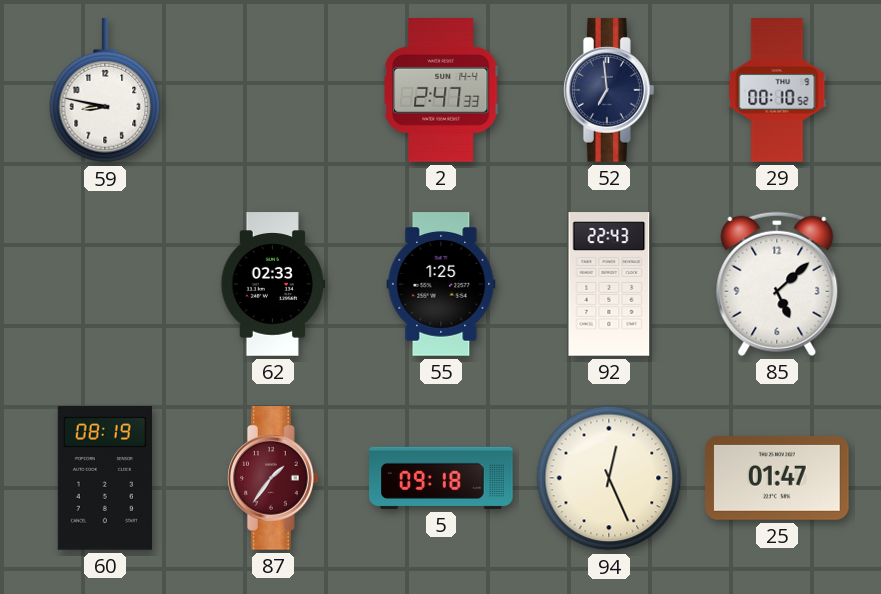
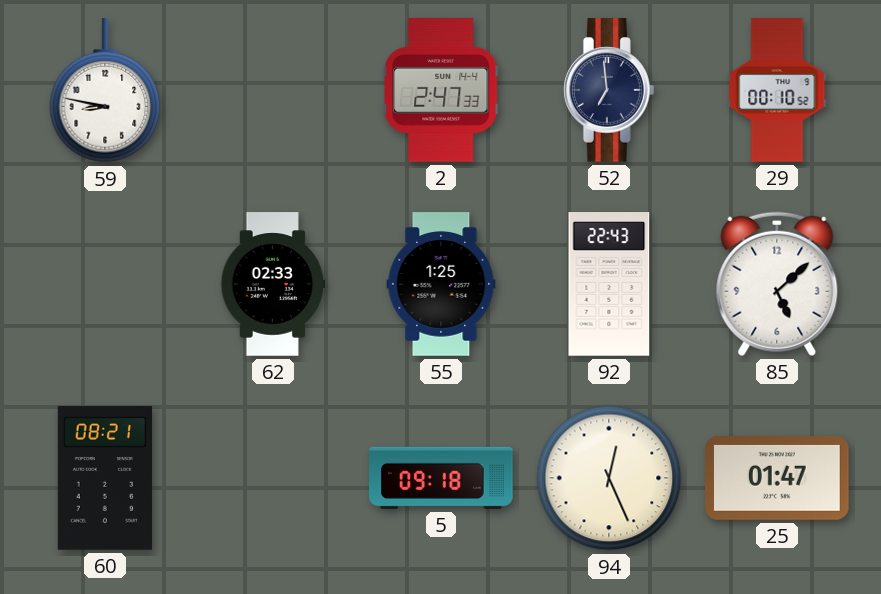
60: 08:19 -> 08:21
87: 1:36 -> none
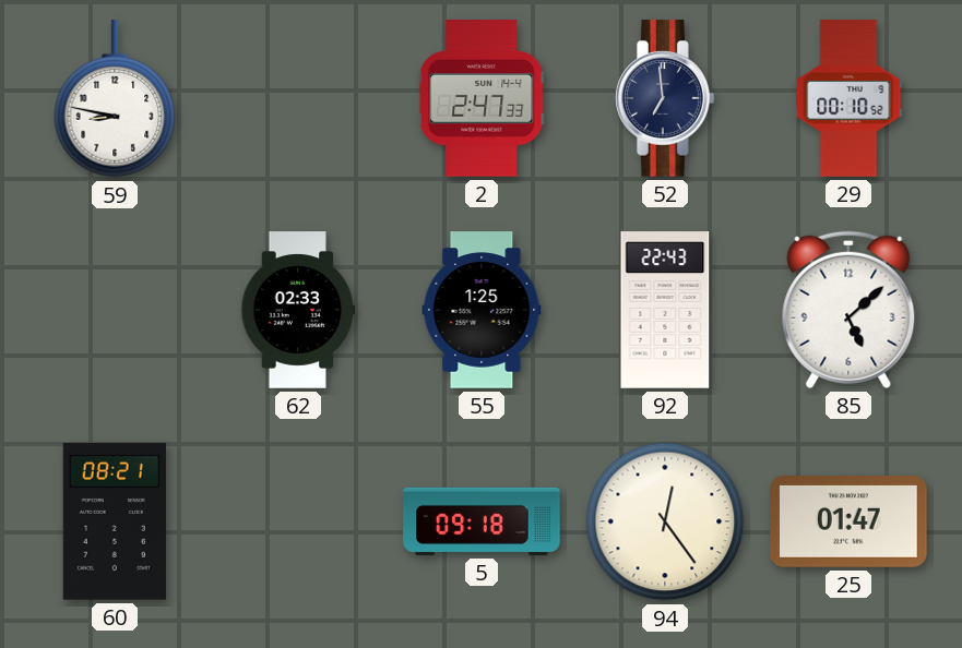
94: 12:26 -> 12:24
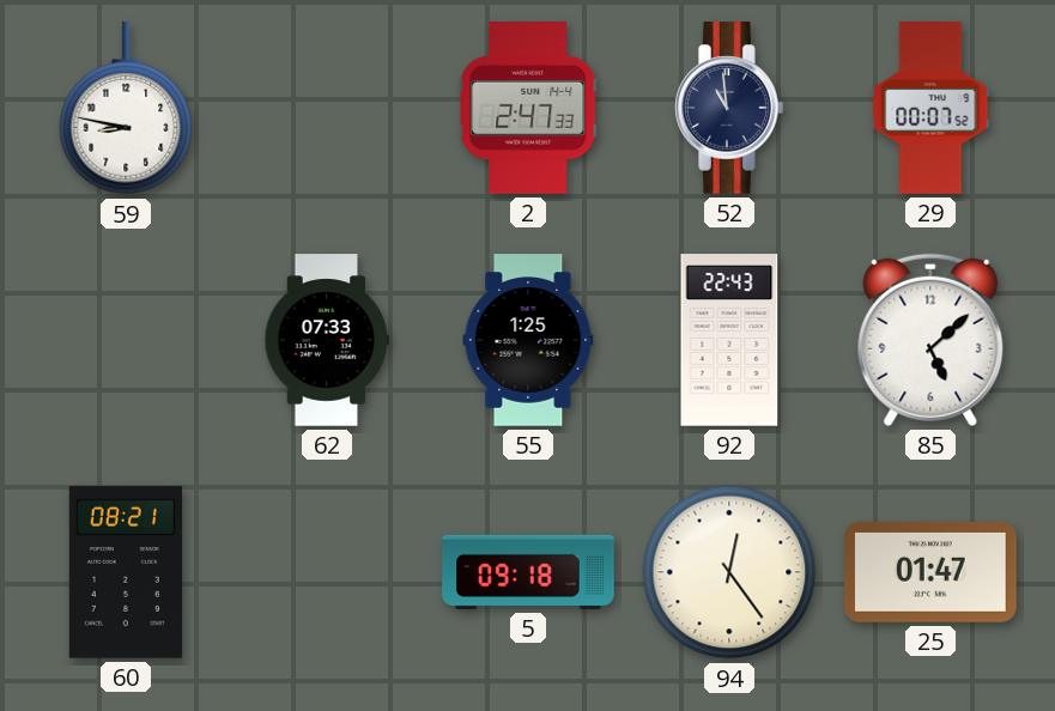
52: 6:59 -> 10:59
29: 00:10 -> 00:07
62: 02:33 -> 07:33
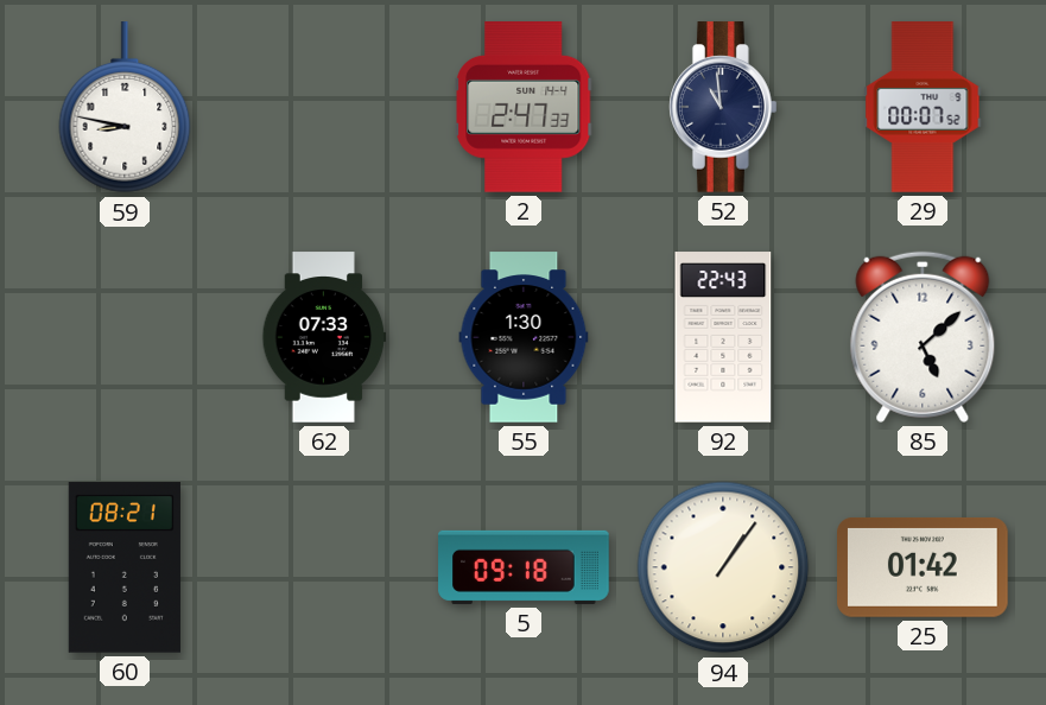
55: 1:25 -> 1:30
94: 12:24 -> 1:06
25: 01:47 -> 01:42
